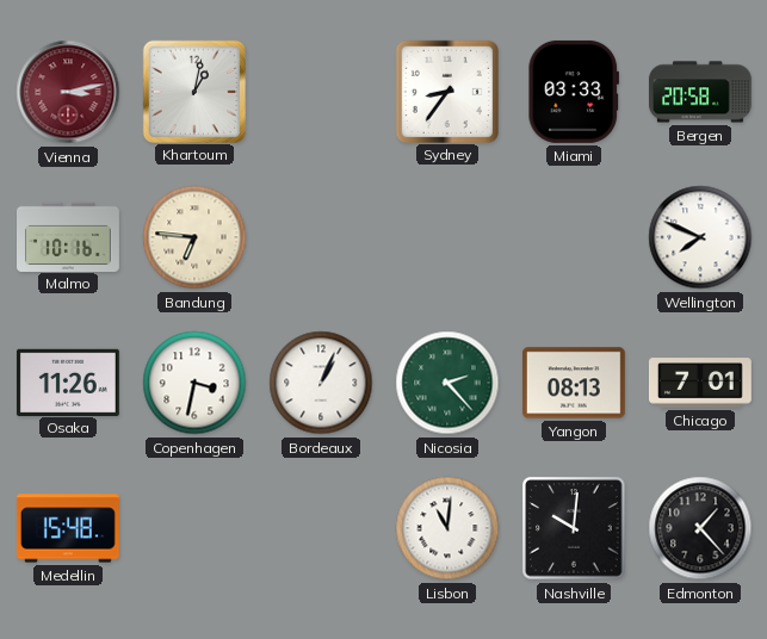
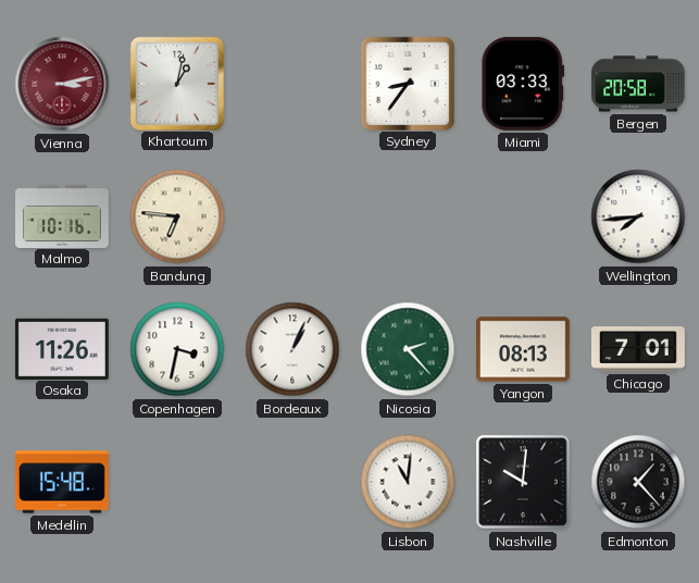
Wellington: 7:49 -> 7:44
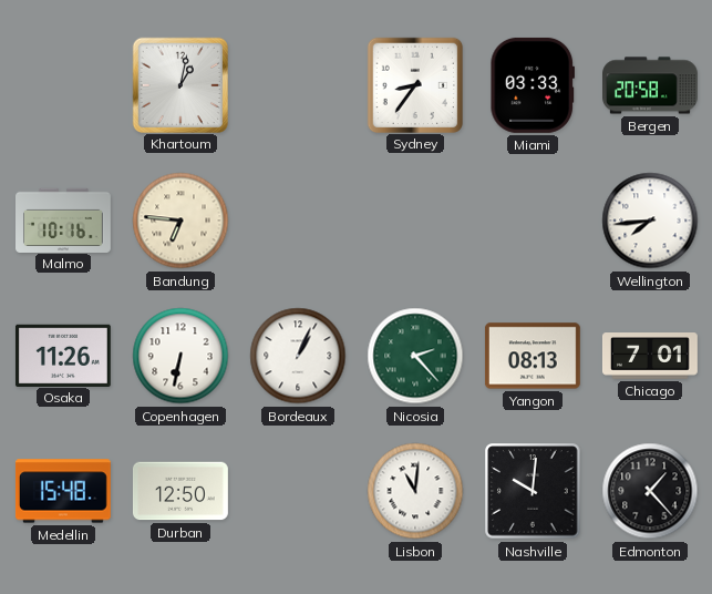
Vienna: 3:13 -> none
Copenhagen: 3:32 -> 6:32
Durban: none -> 12:50
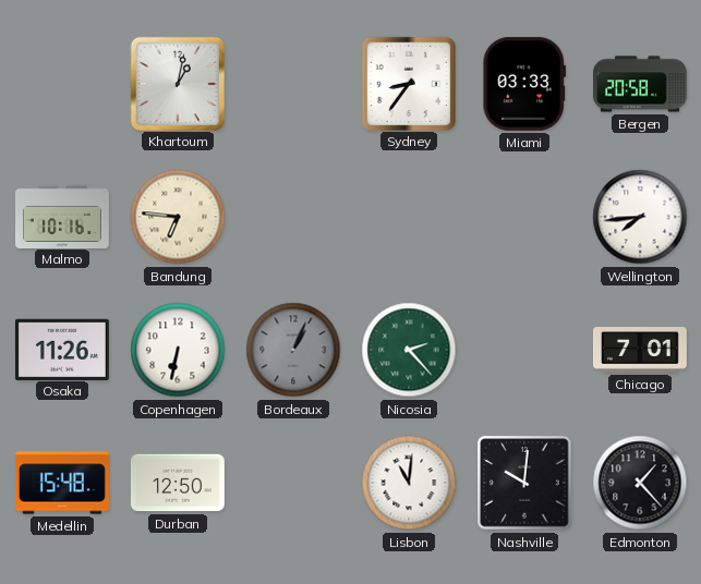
Bordeaux dial: white -> grey
Yangon: 08:13 -> none
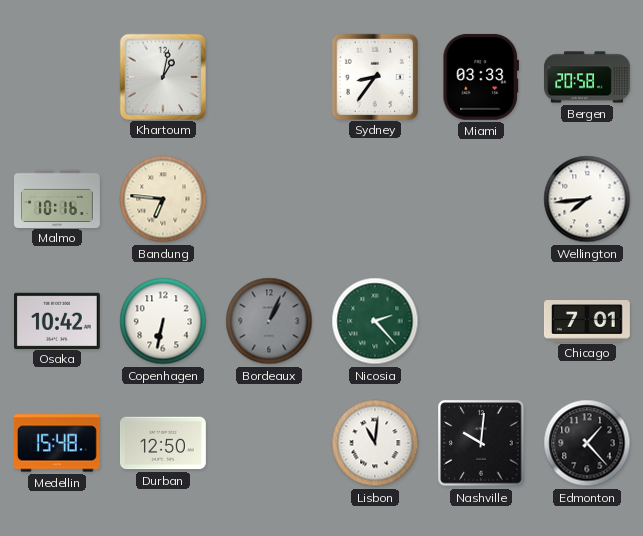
Osaka: 11:26 -> 10:42
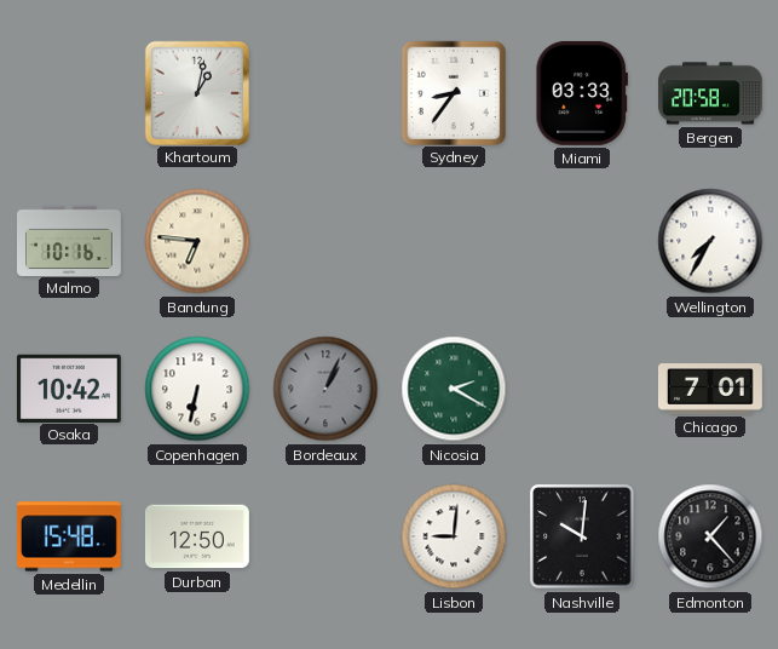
Wellington: 7:44 -> 7:35
Nicosia: 2:23 -> 2:20
Lisbon: 11:01 -> 9:01
